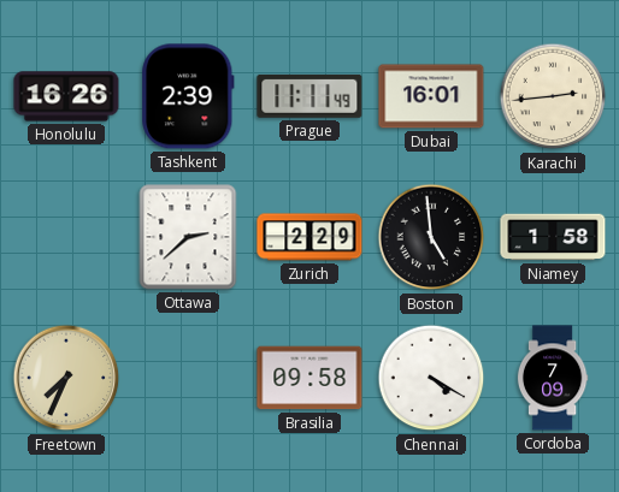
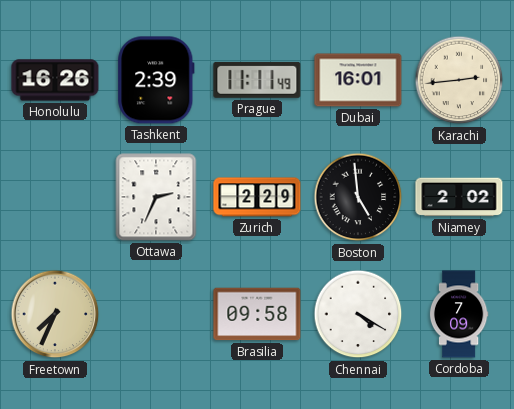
Ottawa: 2:38 -> 2:34
Niamey: 1:58 -> 2:02
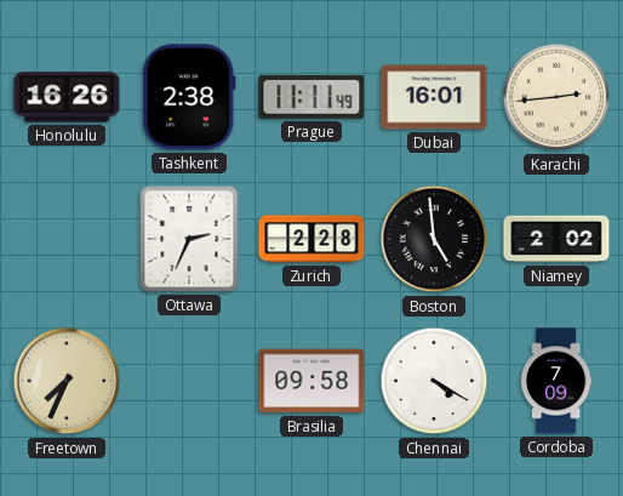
Tashkent: 2:39 -> 2:38
Zurich: 2:29 -> 2:28
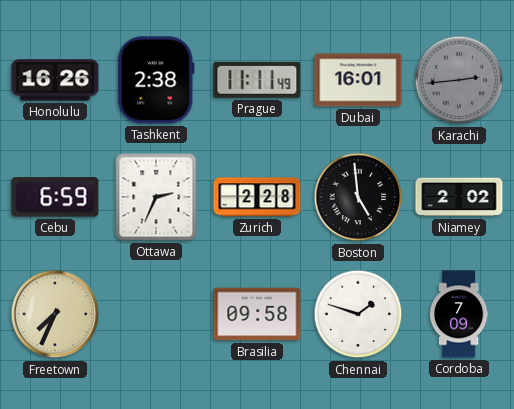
Karachi dial: cream -> grey
Cebu: none -> 6:59
Chennai: 4:20 -> 1:48
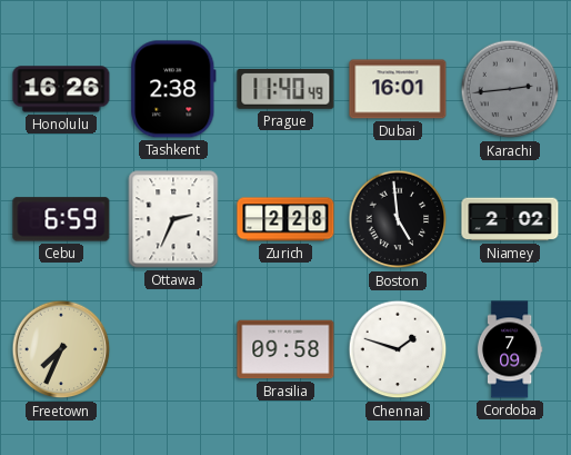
Prague: 11:11 -> 11:40
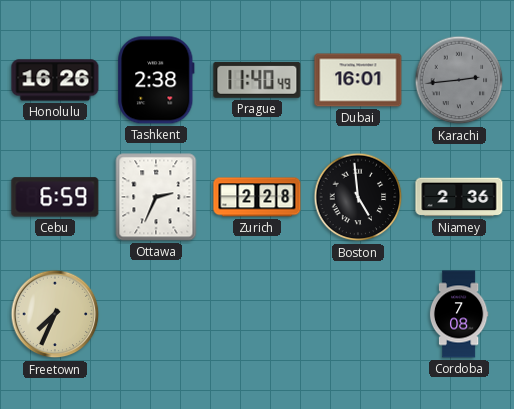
Niamey: 2:02 -> 2:36
Brasilia: 09:58 -> none
Chennai: 1:48 -> none
Cordoba: 7:09 -> 7:08
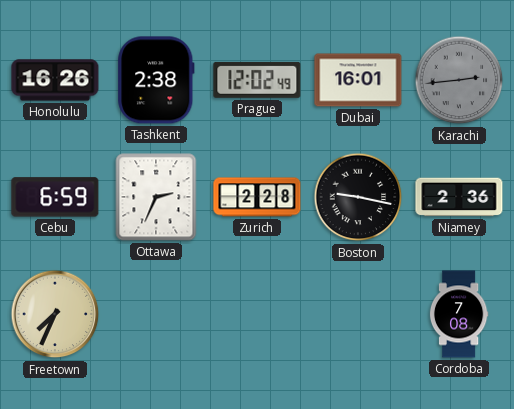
Prague: 11:40 -> 12:02
Boston: 4:59 -> 9:17
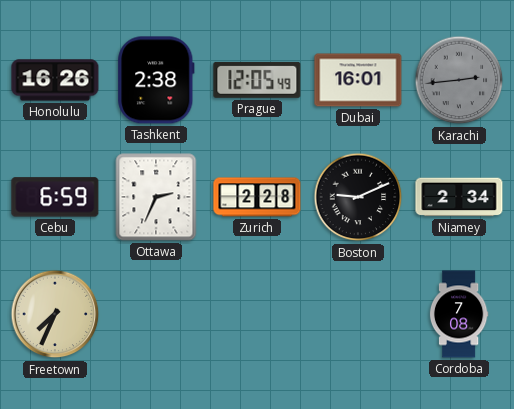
Prague: 12:02 -> 12:05
Boston: 9:17 -> 9:11
Niamey: 2:36 -> 2:34
